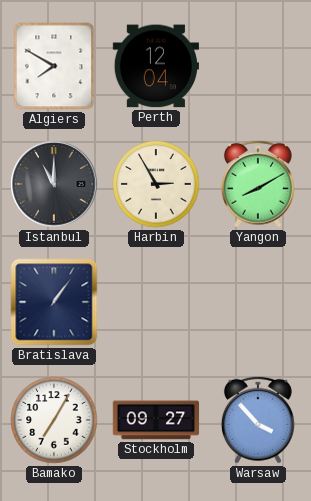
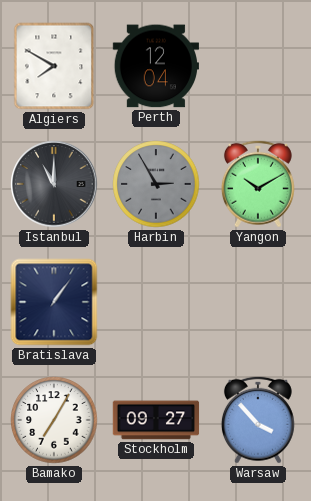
Harbin dial: cream -> grey
Yangon: 8:10 -> 10:10
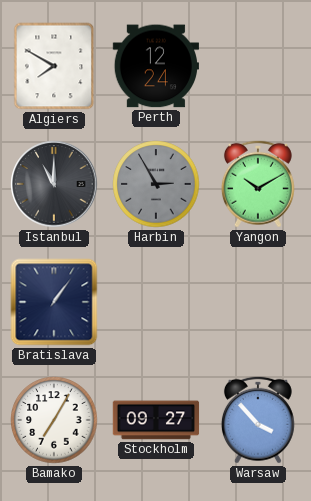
Perth: 12:04 -> 12:24
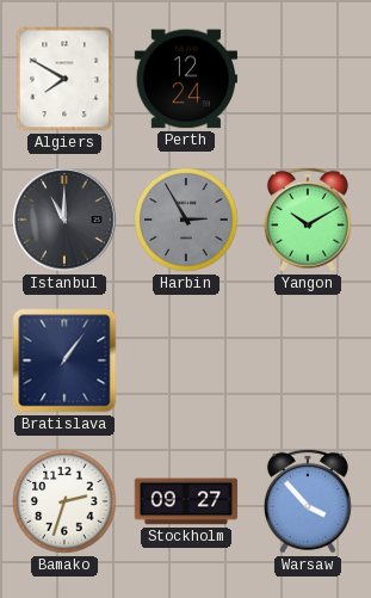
Bamako: 7:05 -> 2:33
